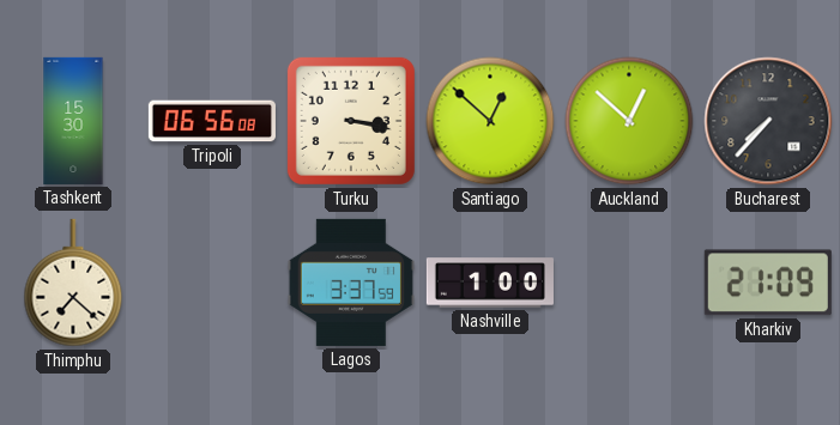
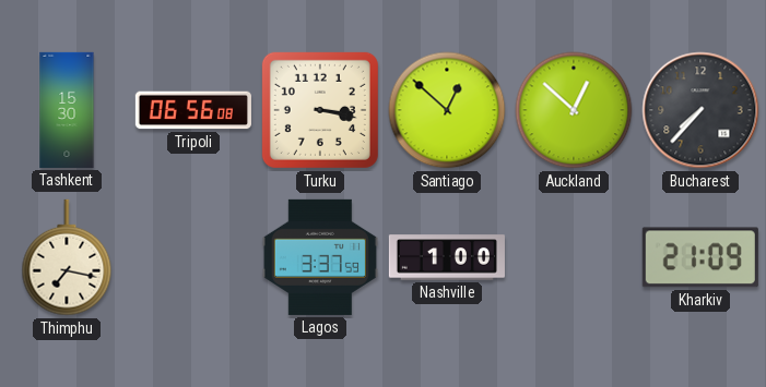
Thimphu: 7:22 -> 7:17
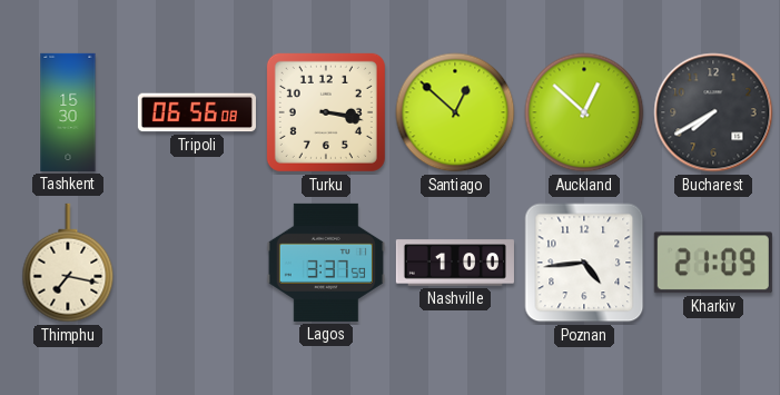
Bucharest: 7:37 -> 7:40
Poznan: none -> 4:44
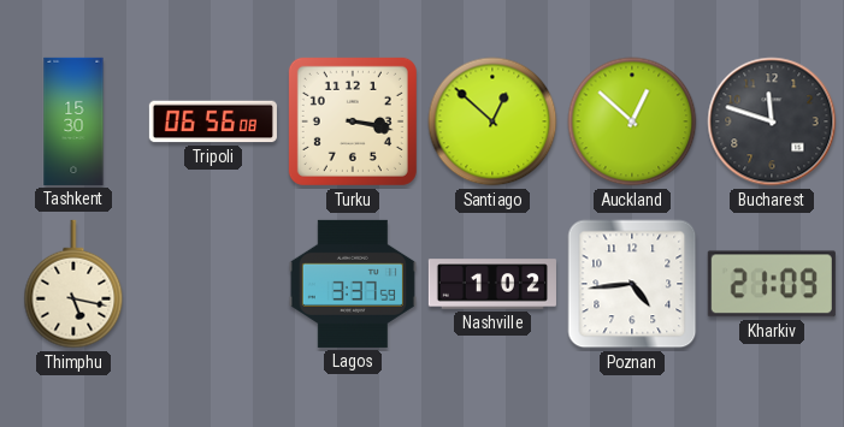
Bucharest: 7:40 -> 11:48
Thimphu: 7:17 -> 5:17
Nashville: 1:00 -> 1:02
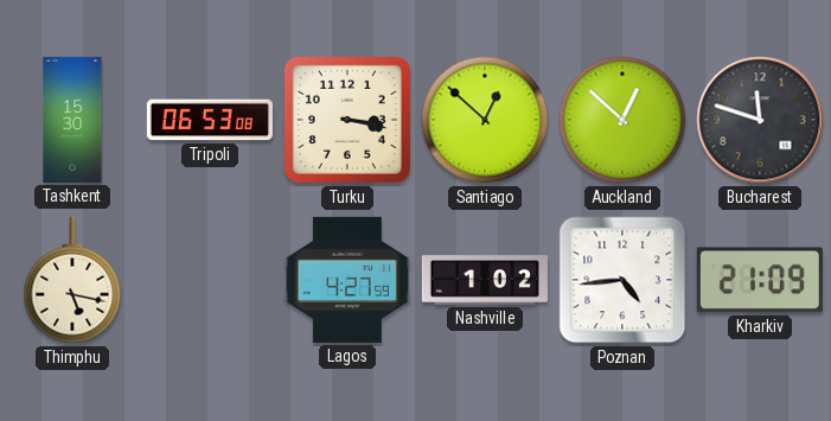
Tripoli: 06:56 -> 06:53
Lagos: 3:37 -> 4:27
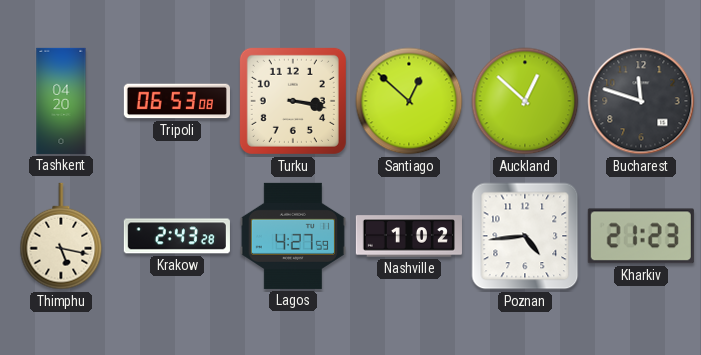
Tashkent: 15:30 -> 04:20
Krakow: none -> 2:43
Kharkiv: 21:09 -> 21:23
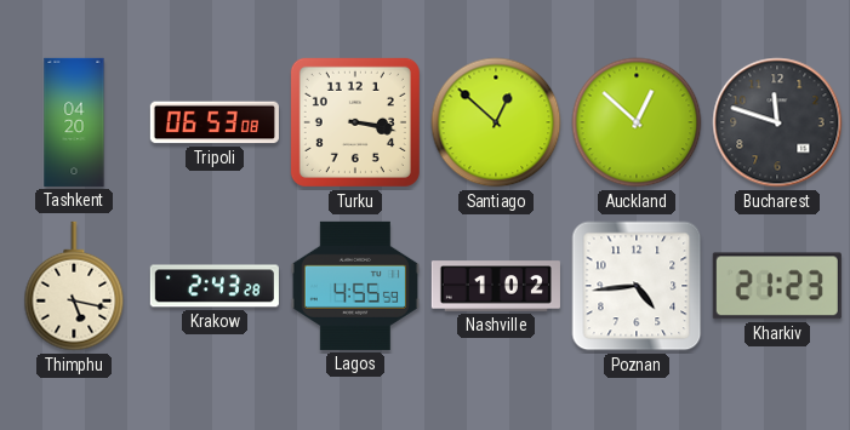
Lagos: 4:27 -> 4:55
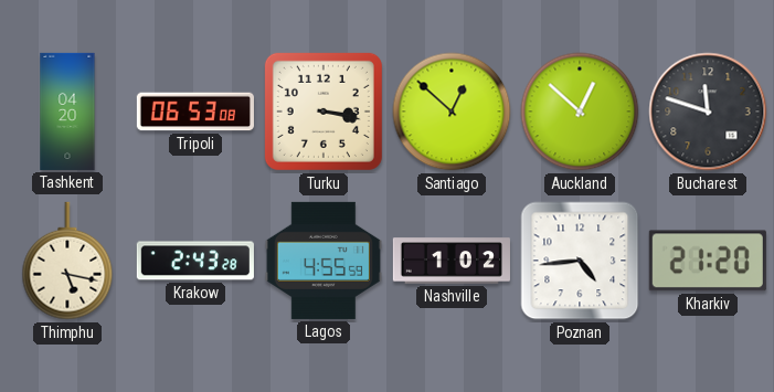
Kharkiv: 21:23 -> 21:20
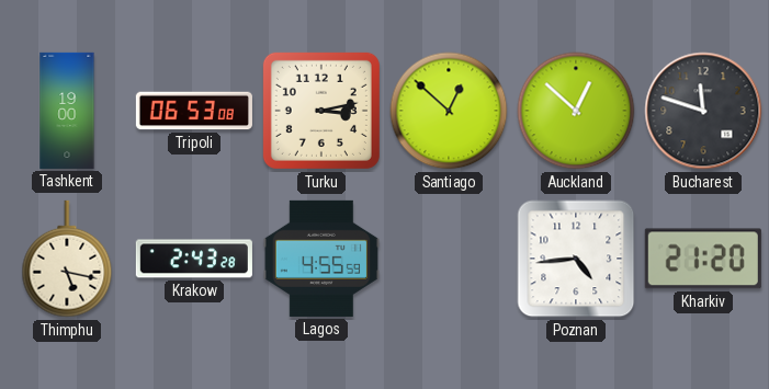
Tashkent: 04:20 -> 19:00
Turku: 3:17 -> 3:13
Nashville: 1:02 -> none
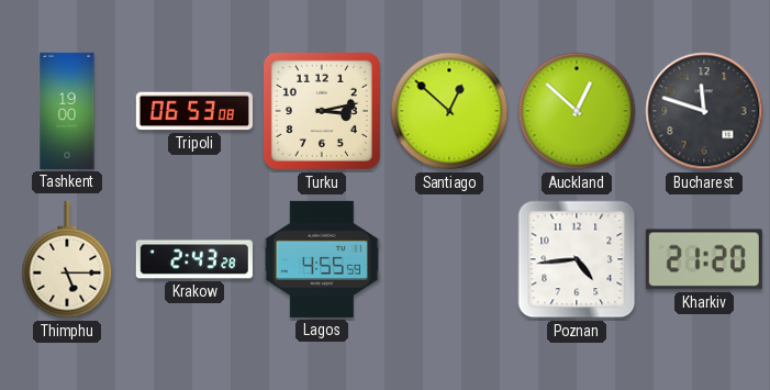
Thimphu: 5:17 -> 5:15
